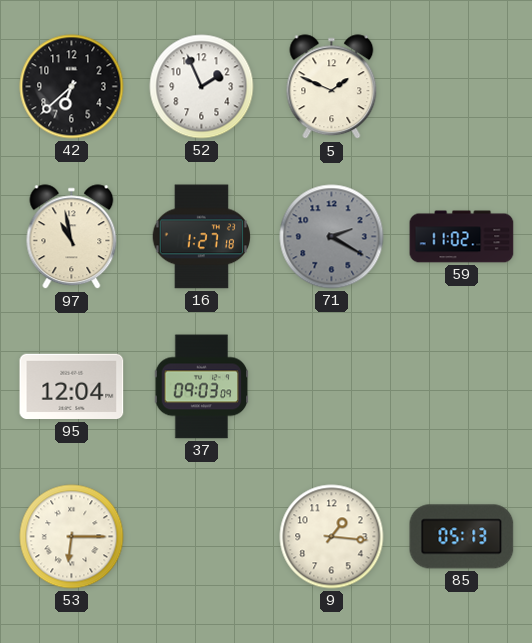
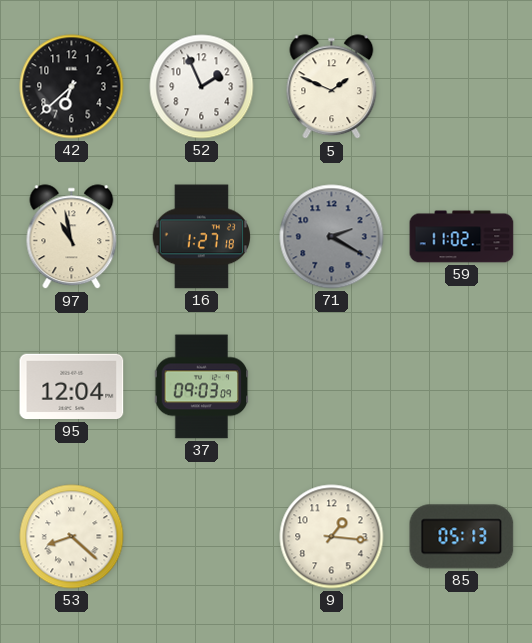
53: 6:15 -> 8:22
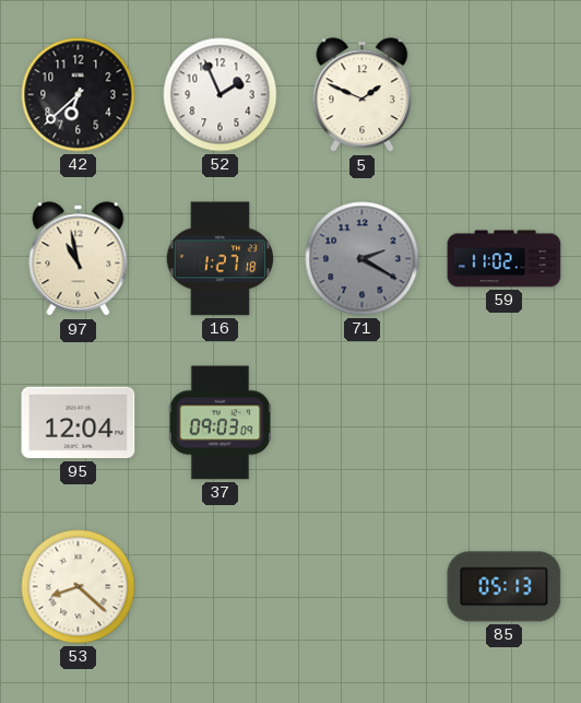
9: 1:16 -> none
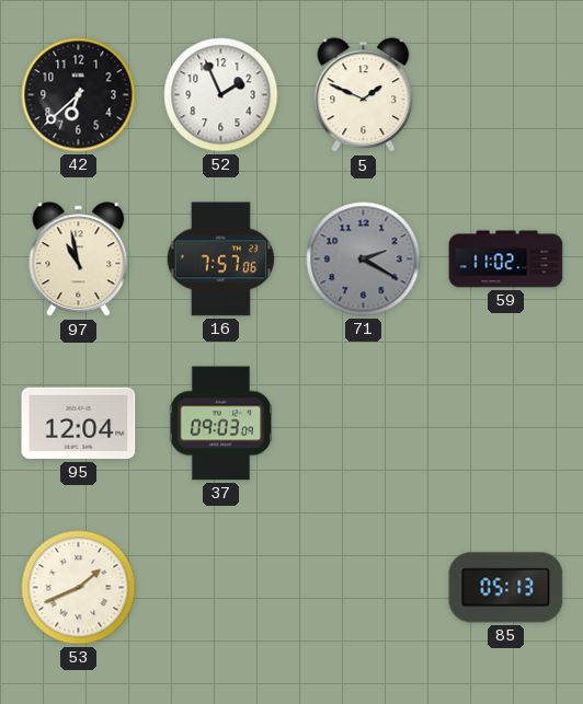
16: 1:27 -> 7:57
53: 8:22 -> 1:41
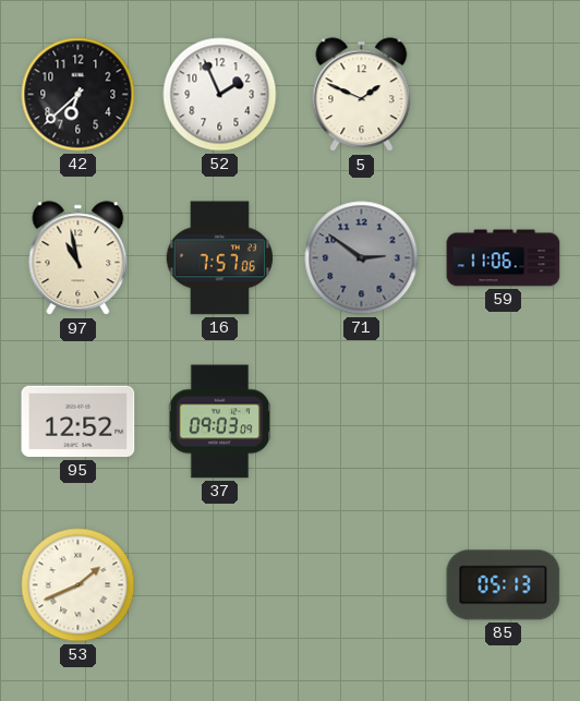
71: 2:20 -> 2:51
59: 11:02 -> 11:06
95: 12:04 -> 12:52
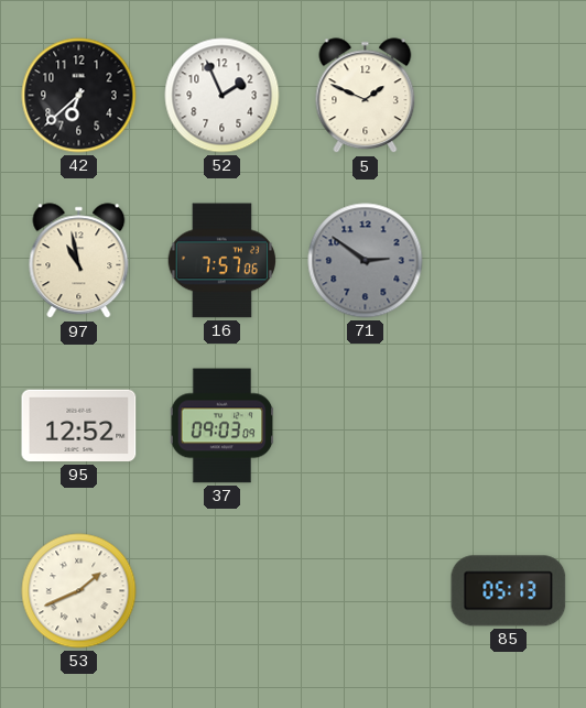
59: 11:06 -> none
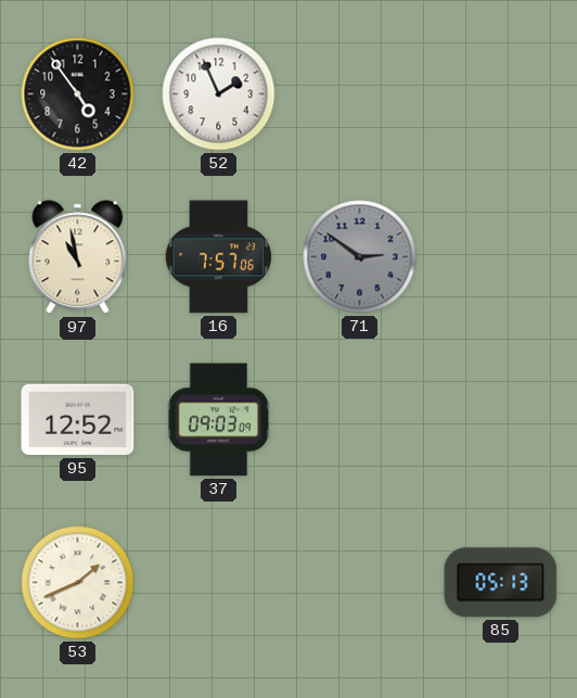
42: 6:38 -> 4:54
5: 1:49 -> none
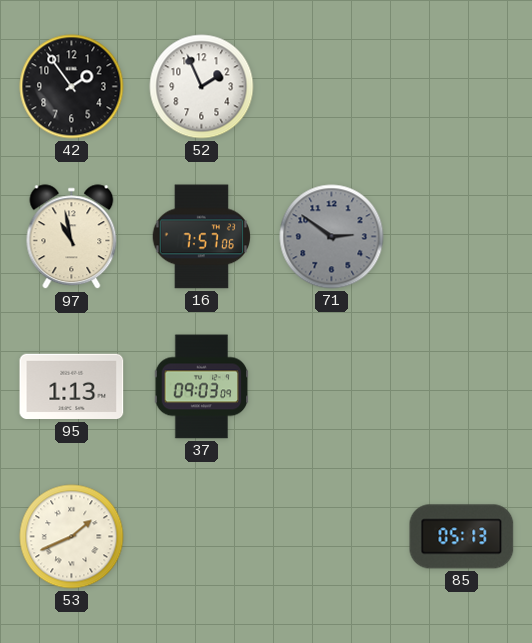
42: 4:54 -> 1:54
95: 12:52 -> 1:13
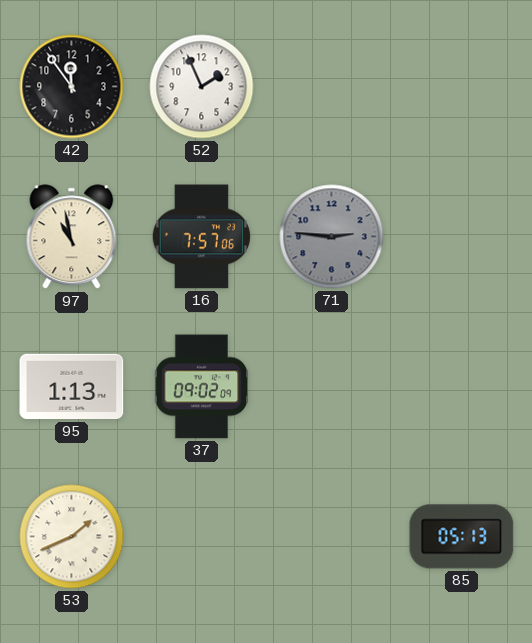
42: 1:54 -> 11:54
71: 2:51 -> 2:46
37: 09:03 -> 09:02
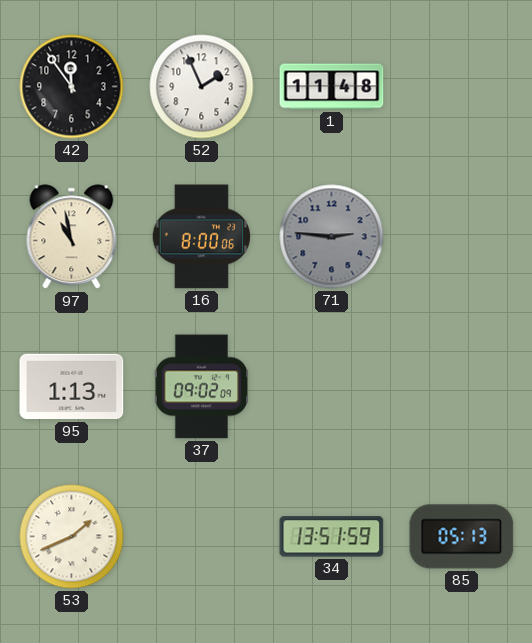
1: none -> 11:48
16: 7:57 -> 8:00
34: none -> 13:51
